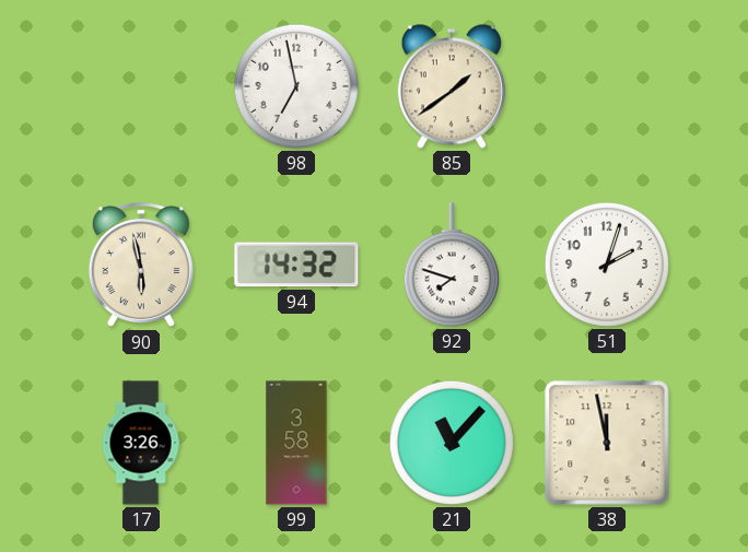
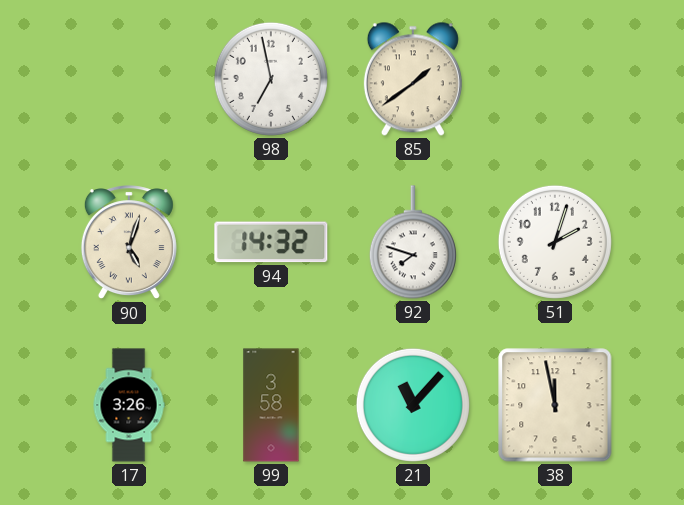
90: 5:58 -> 5:03
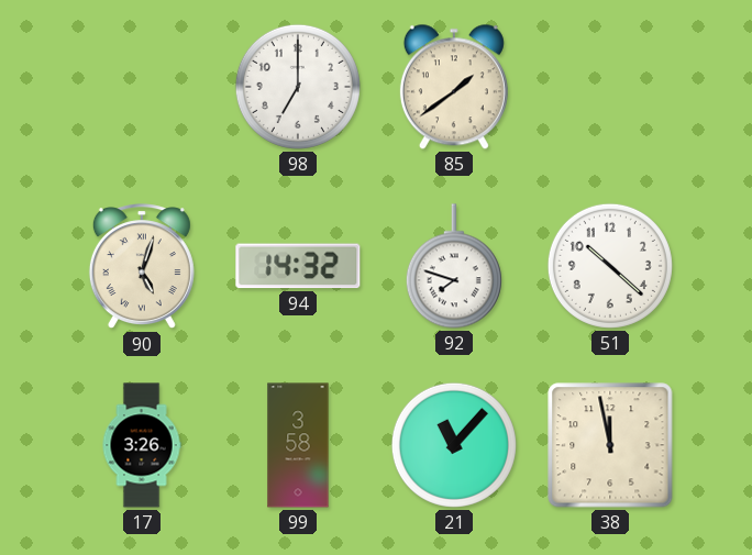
98: 6:58 -> 7:00
51: 2:03 -> 10:22
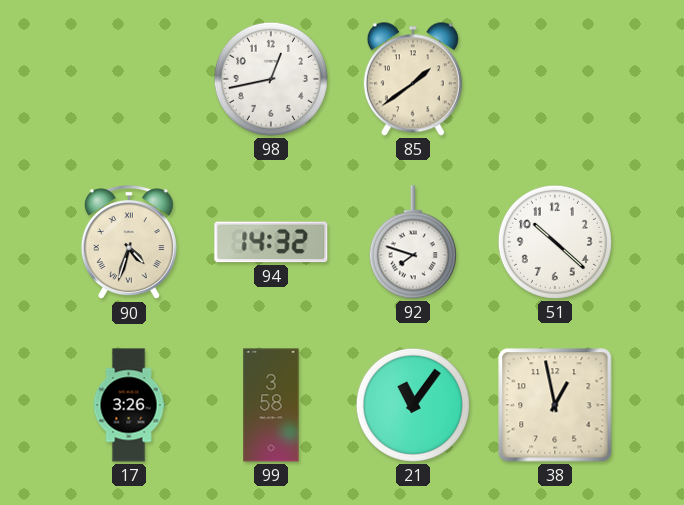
98: 7:00 -> 12:43
90: 5:03 -> 4:33
21: 11:07 -> 11:06
38: 11:58 -> 12:58
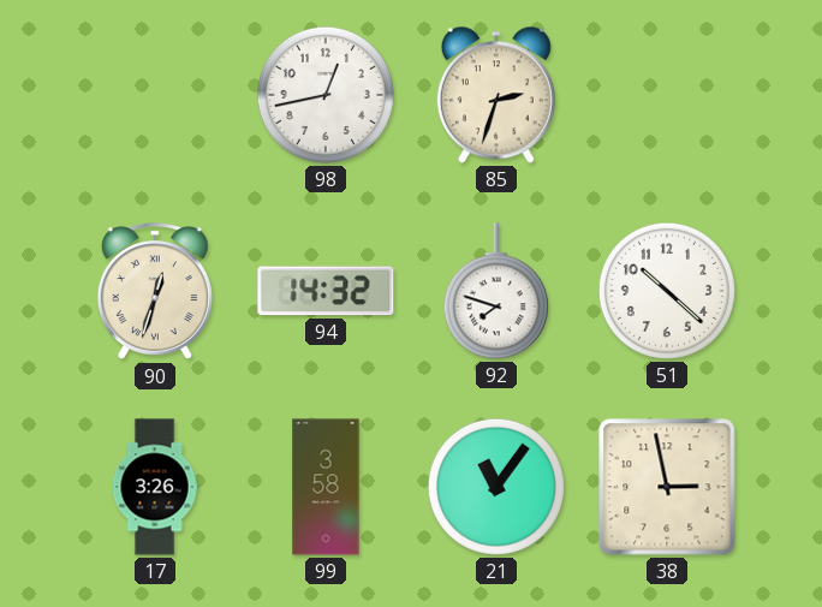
85: 1:39 -> 2:33
90: 4:33 -> 12:33
38: 12:58 -> 2:58
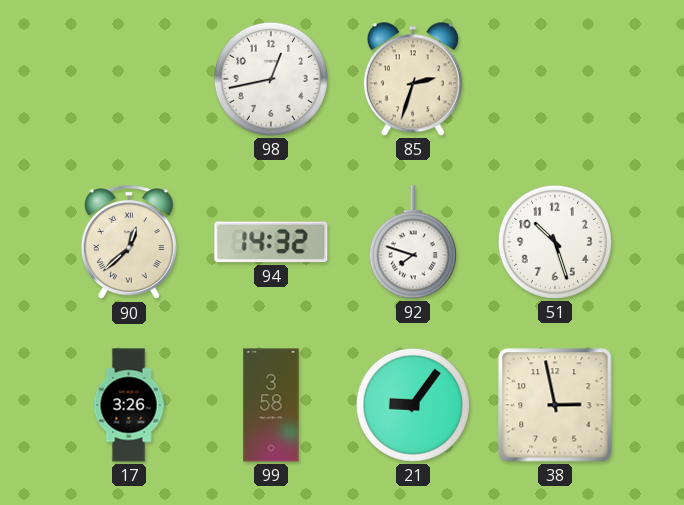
90: 12:33 -> 12:38
51: 10:22 -> 10:27
21: 11:06 -> 9:06
